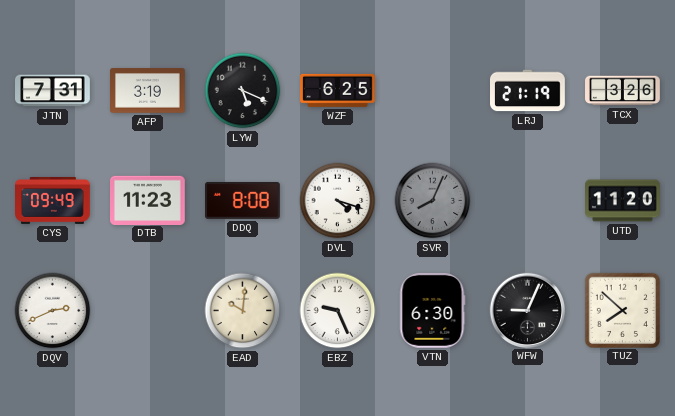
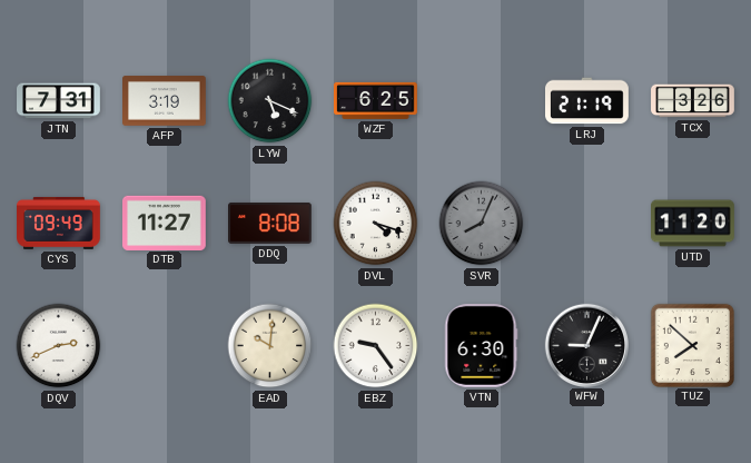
DTB: 11:23 -> 11:27
EBZ: 9:26 -> 9:24
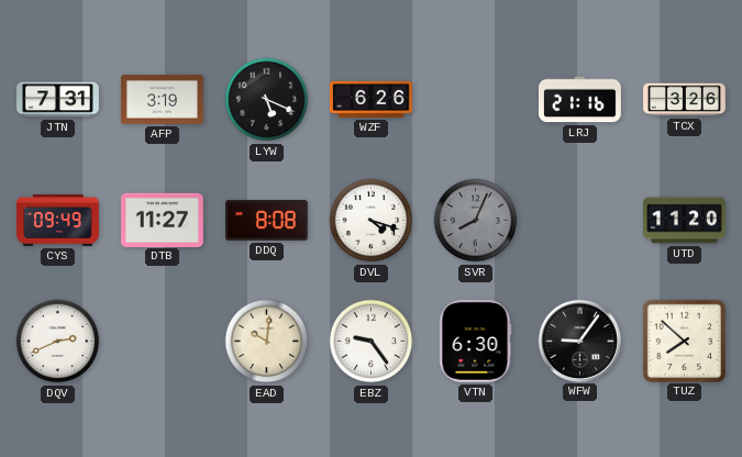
WZF: 6:25 -> 6:26
LRJ: 21:19 -> 21:16
WFW: 9:04 -> 9:06
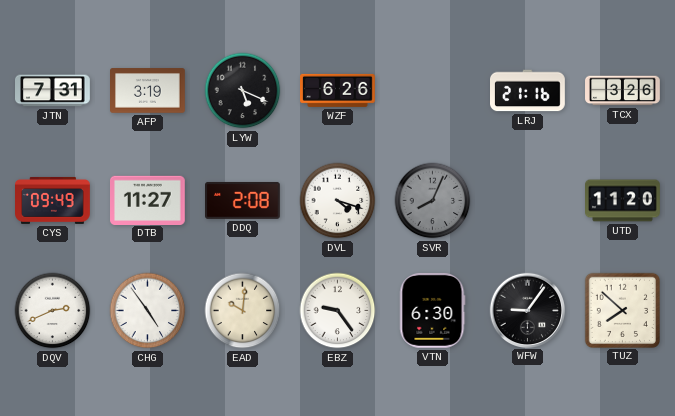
DDQ: 8:08 -> 2:08
CHG: none -> 4:54
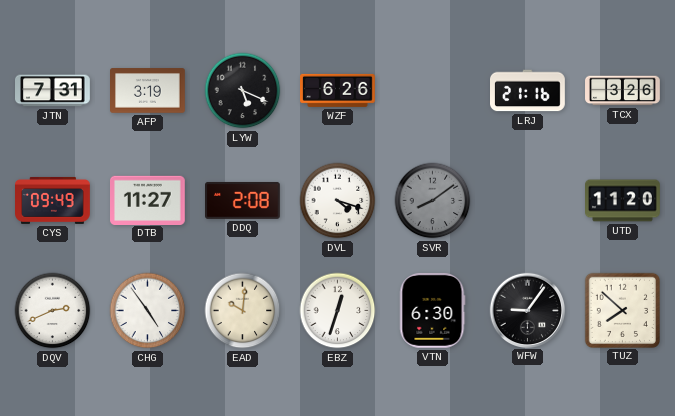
SVR: 8:04 -> 8:09
EBZ: 9:24 -> 12:33
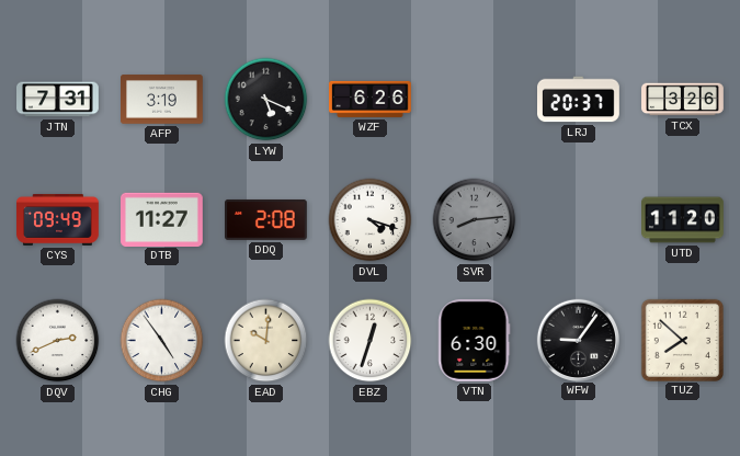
LRJ: 21:16 -> 20:37
SVR: 8:09 -> 8:14
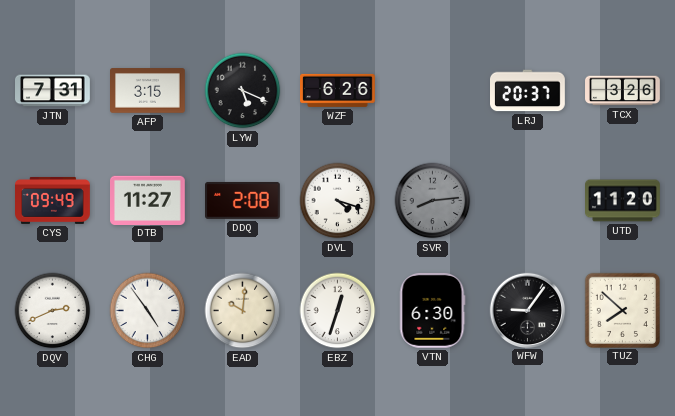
AFP: 3:19 -> 3:15
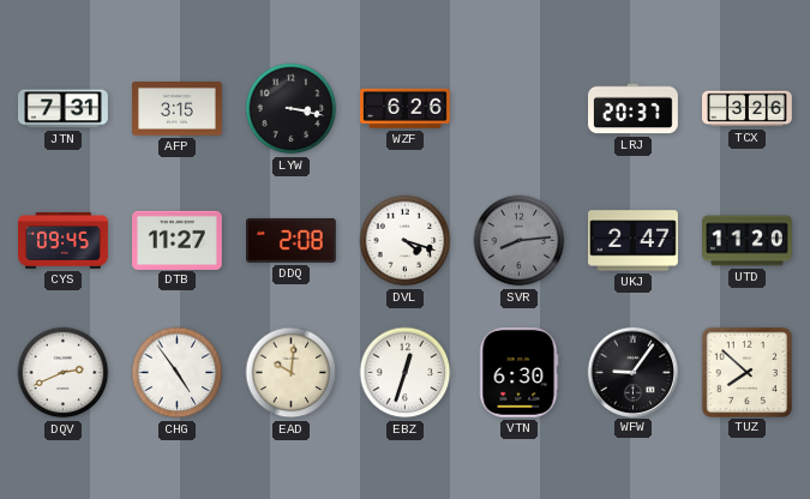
LYW: 5:19 -> 3:17
CYS: 09:49 -> 09:45
UKJ: none -> 2:47
